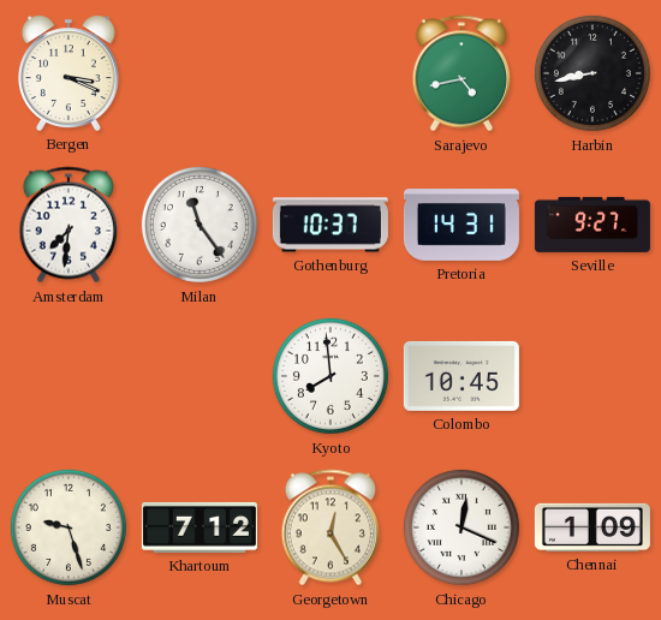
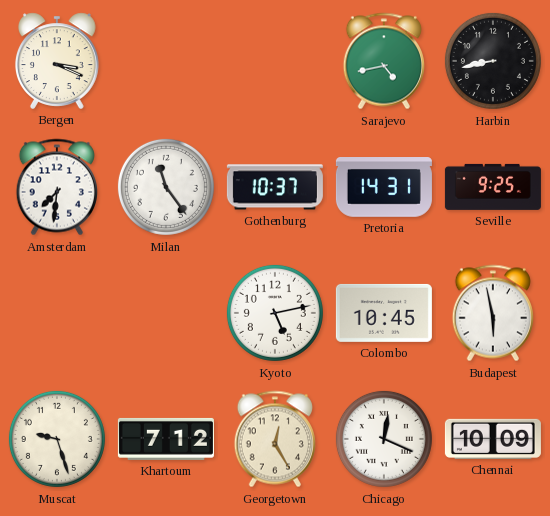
Seville: 9:27 -> 9:25
Kyoto: 7:59 -> 5:13
Budapest: none -> 5:58
Chennai: 1:09 -> 10:09
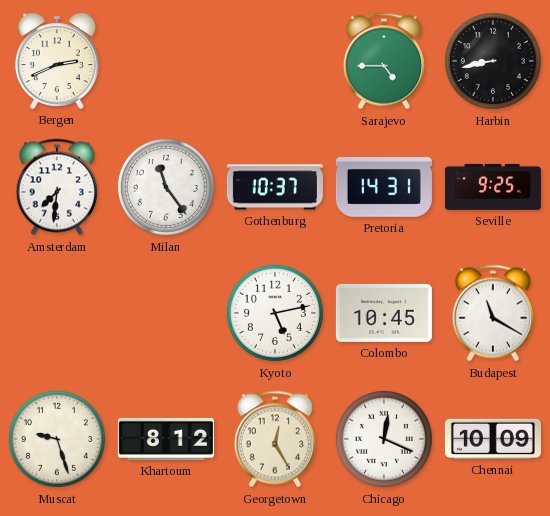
Bergen: 3:19 -> 2:41
Sarajevo: 4:43 -> 4:45
Budapest: 5:58 -> 11:20
Khartoum: 7:12 -> 8:12
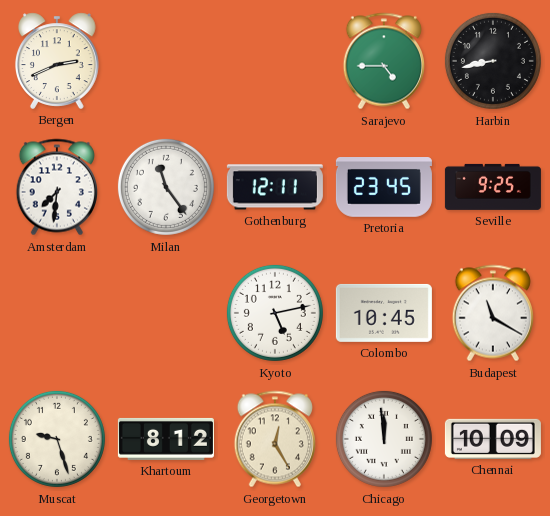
Gothenburg: 10:37 -> 12:11
Pretoria: 14:31 -> 23:45
Chicago: 12:19 -> 11:59
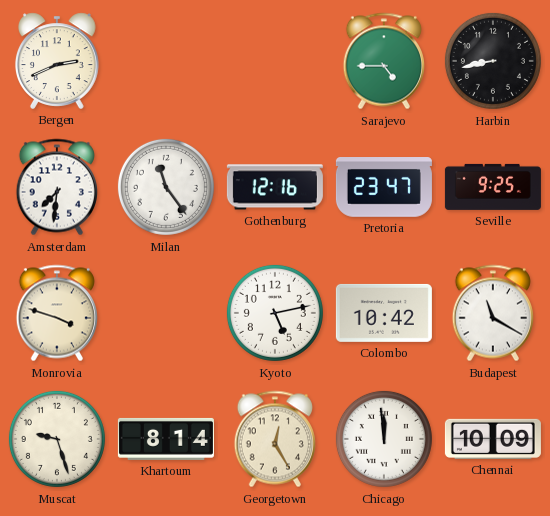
Gothenburg: 12:11 -> 12:16
Pretoria: 23:45 -> 23:47
Monrovia: none -> 3:48
Colombo: 10:45 -> 10:42
Khartoum: 8:12 -> 8:14
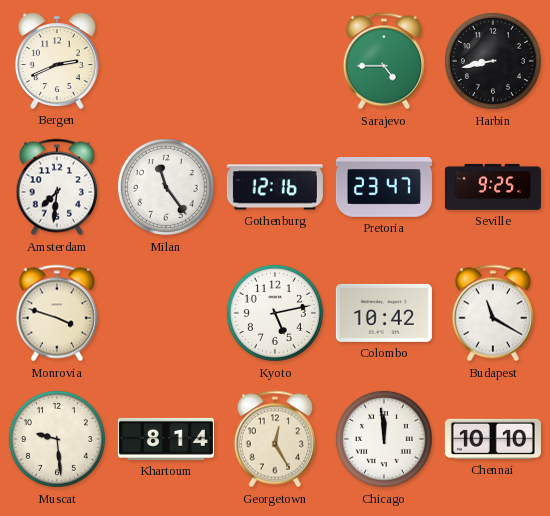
Muscat: 9:27 -> 9:29
Chennai: 10:09 -> 10:10
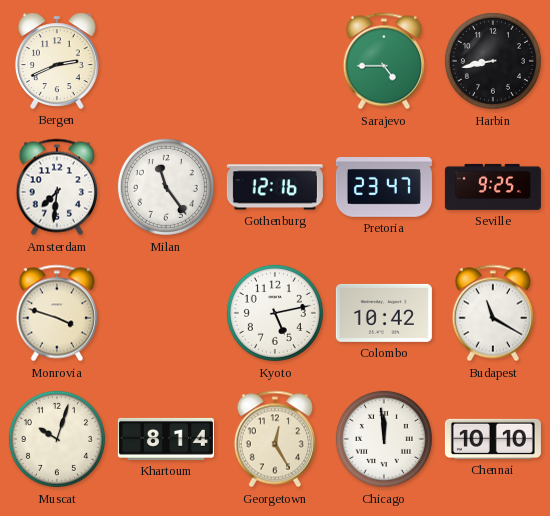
Muscat: 9:29 -> 10:03
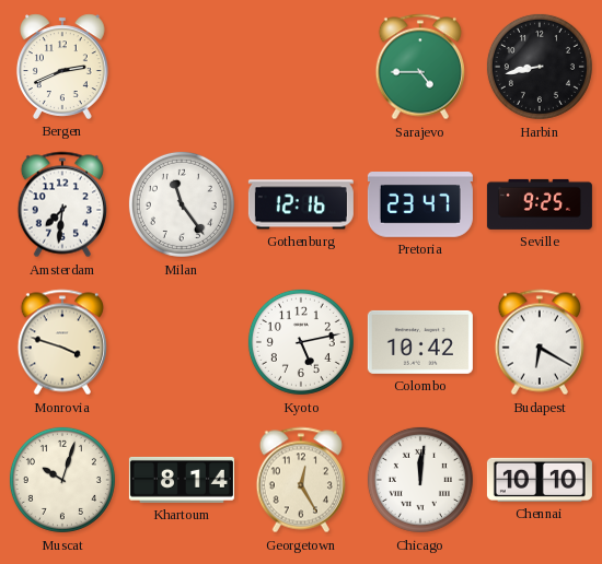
Budapest: 11:20 -> 6:20
Chicago: 11:59 -> 12:01
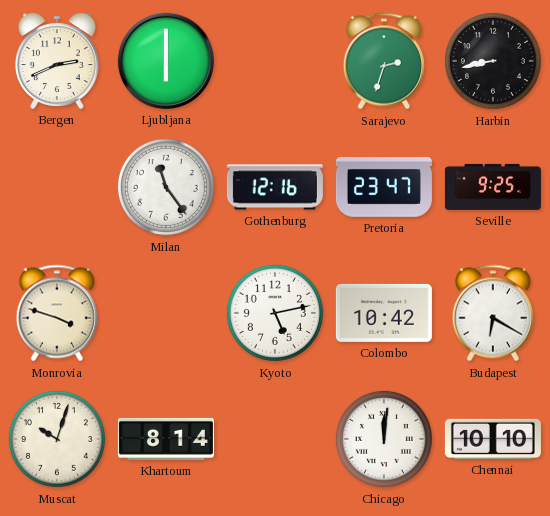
Ljubljana: none -> 6:00
Sarajevo: 4:45 -> 2:33
Amsterdam: 7:31 -> none
Georgetown: 12:25 -> none
